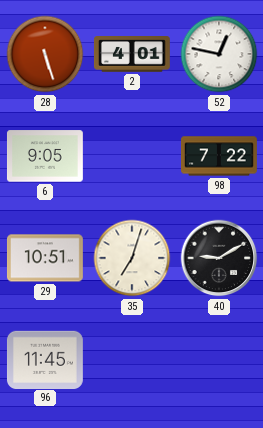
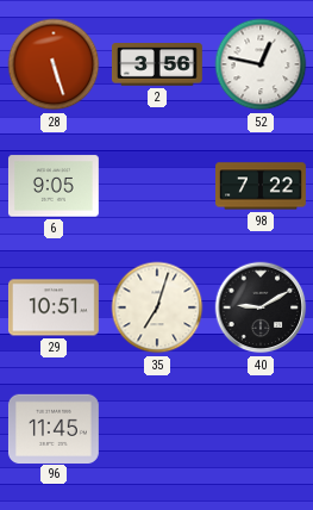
2: 4:01 -> 3:56
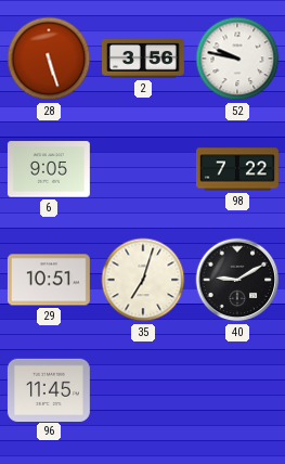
52: 12:47 -> 9:47
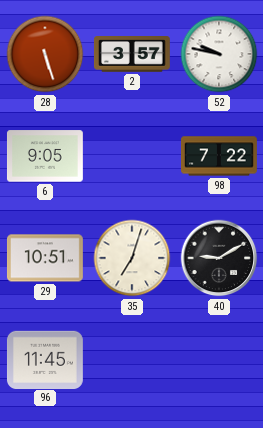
2: 3:56 -> 3:57
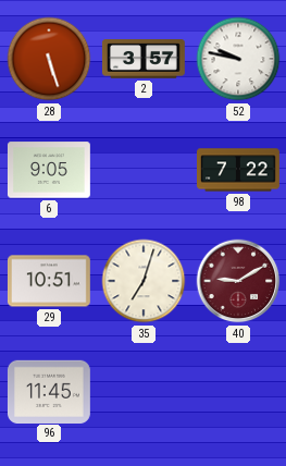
40 dial: black -> burgundy
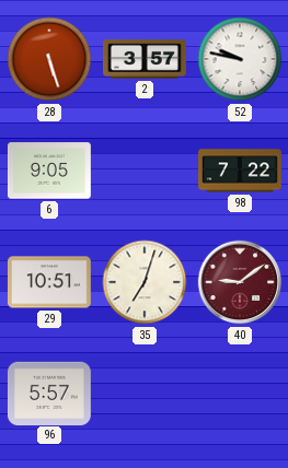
40: 9:10 -> 9:09
96: 11:45 -> 5:57
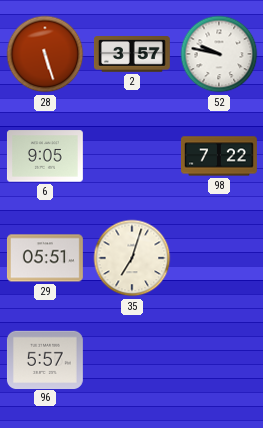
29: 10:51 -> 05:51
40: 9:09 -> none
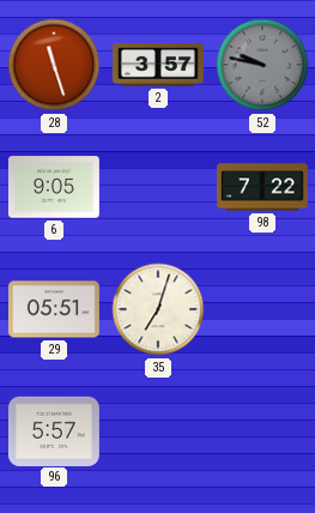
28: 5:27 -> 11:27
52 dial: white -> grey
